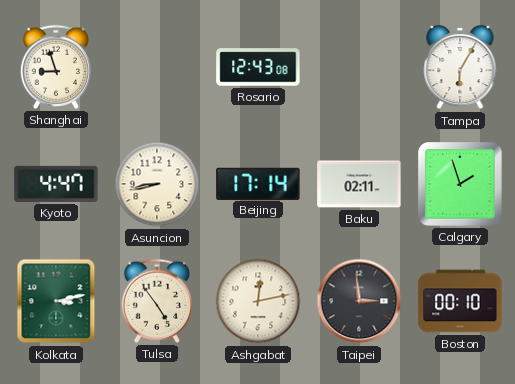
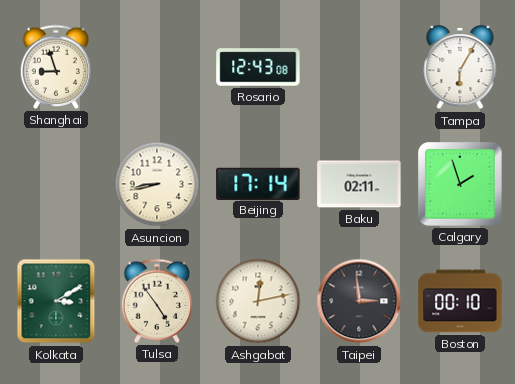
Kyoto: 4:47 -> none
Kolkata: 3:13 -> 3:10
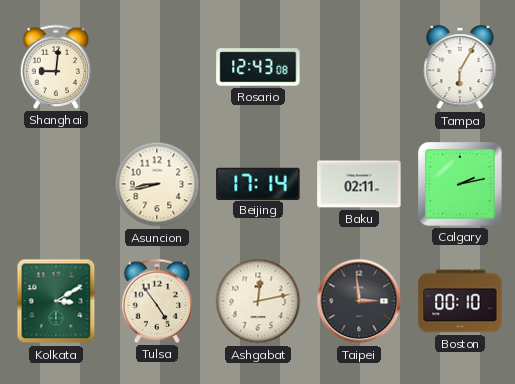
Shanghai: 8:57 -> 9:01
Calgary: 1:57 -> 2:13
